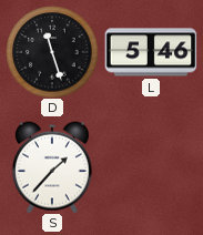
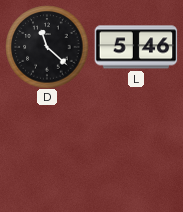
D: 11:27 -> 11:22
S: 1:37 -> none
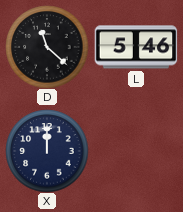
X: none -> 12:00
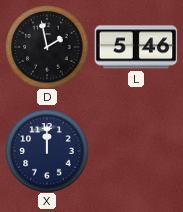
D: 11:22 -> 1:58
